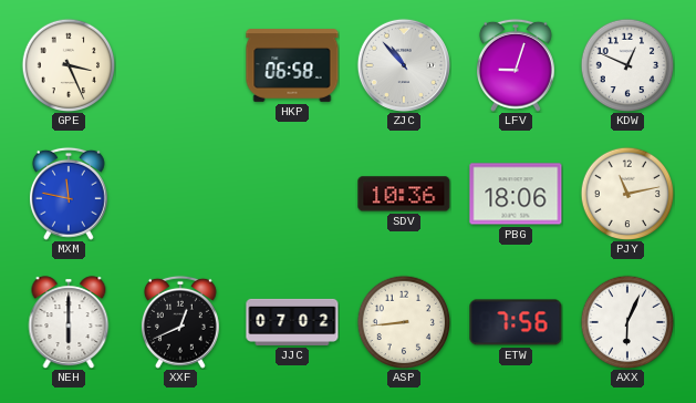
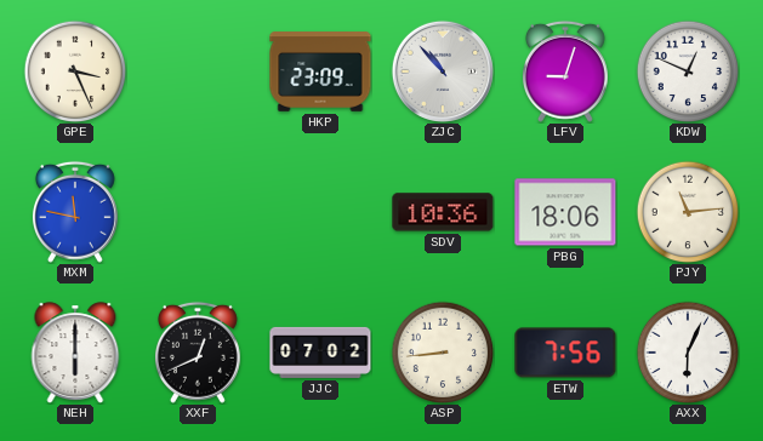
HKP: 06:58 -> 23:09
PJY: 11:13 -> 11:14
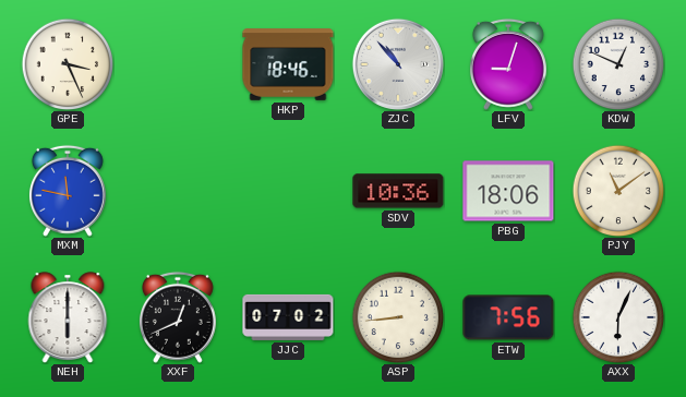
HKP: 23:09 -> 18:46
PJY: 11:14 -> 11:09
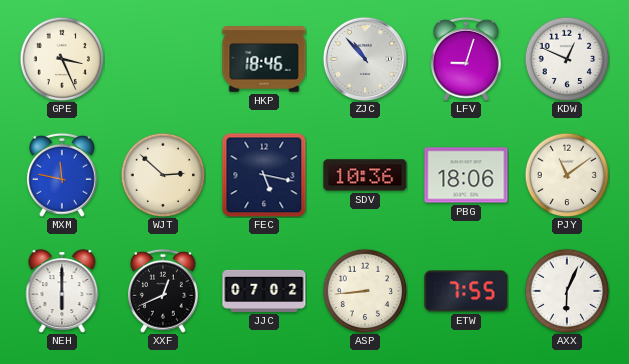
WJT: none -> 2:52
FEC: none -> 5:17
ETW: 7:56 -> 7:55
